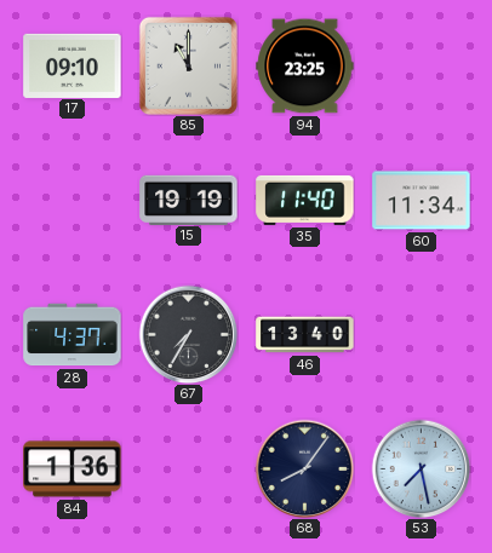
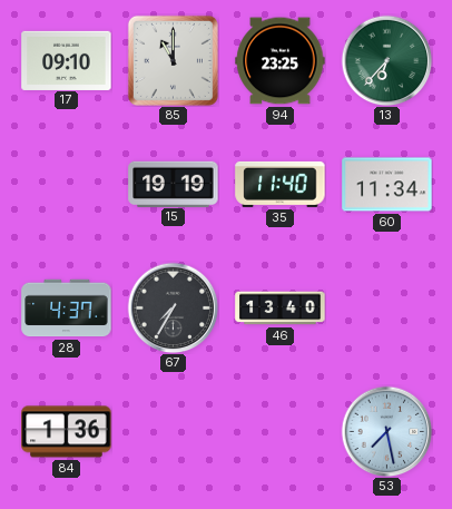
13: none -> 6:37
68: 8:06 -> none
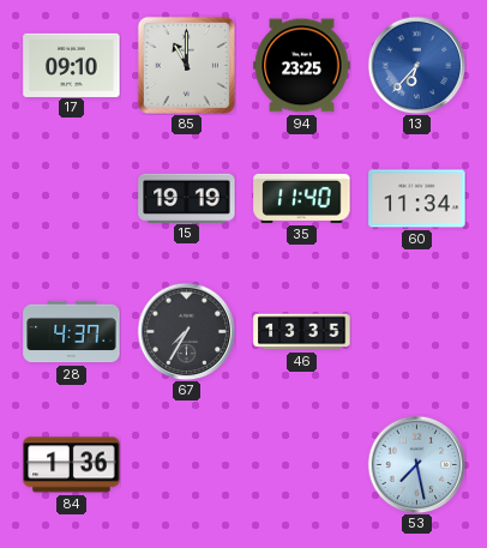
13 dial: green -> blue
46: 13:40 -> 13:35
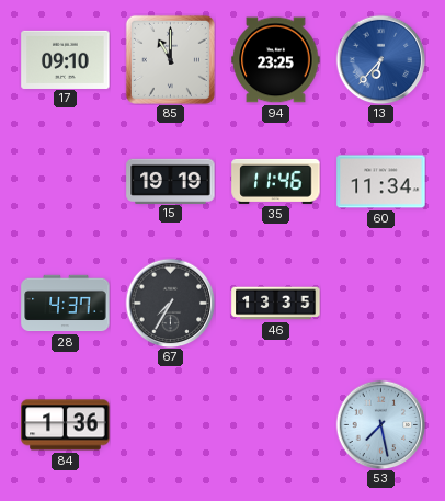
35: 11:40 -> 11:46
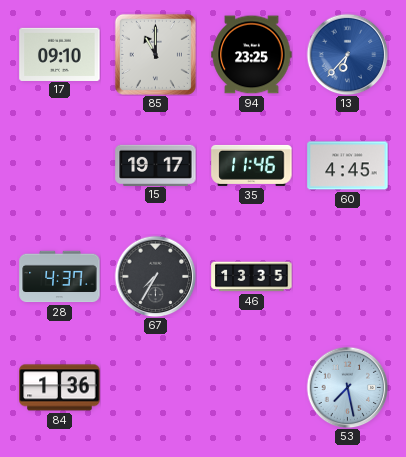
15: 19:19 -> 19:17
60: 11:34 -> 4:45
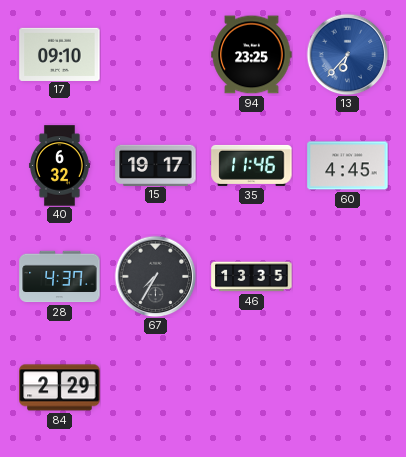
85: 11:00 -> none
40: none -> 6:32
84: 1:36 -> 2:29
53: 7:28 -> none
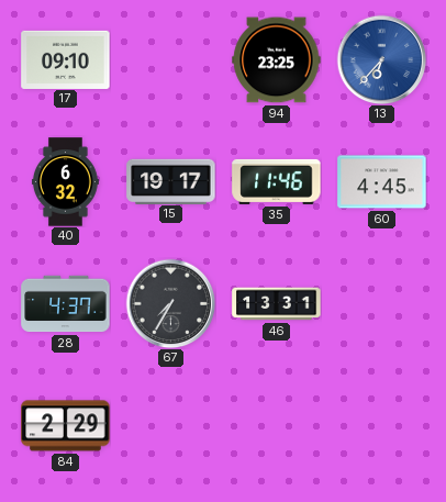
46: 13:35 -> 13:31
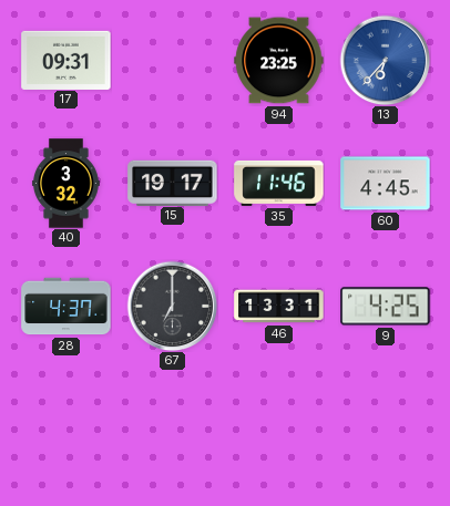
17: 09:10 -> 09:31
40: 6:32 -> 3:32
67: 7:35 -> 7:00
9: none -> 4:25
84: 2:29 -> none
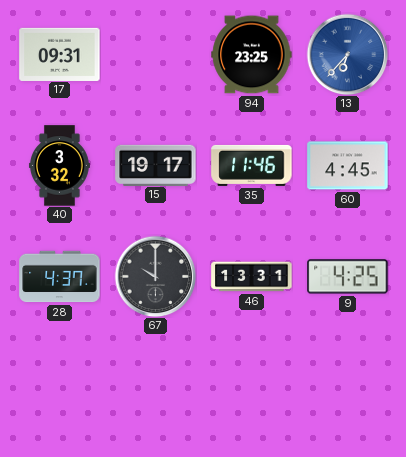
67: 7:00 -> 10:00
